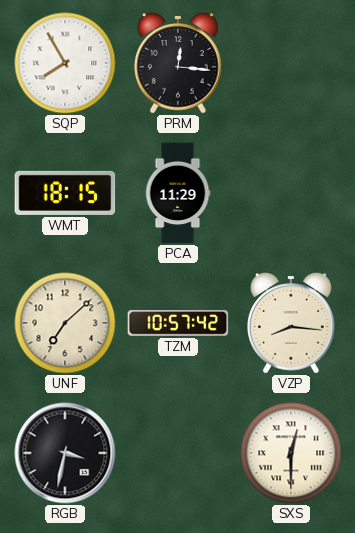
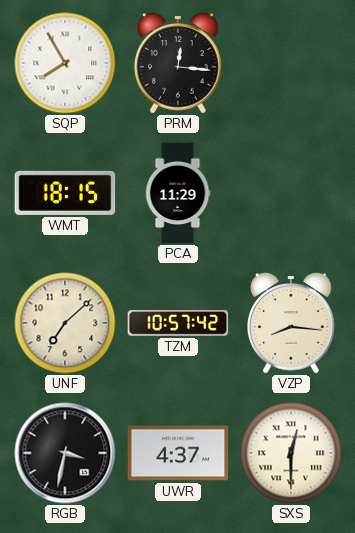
UWR: none -> 4:37
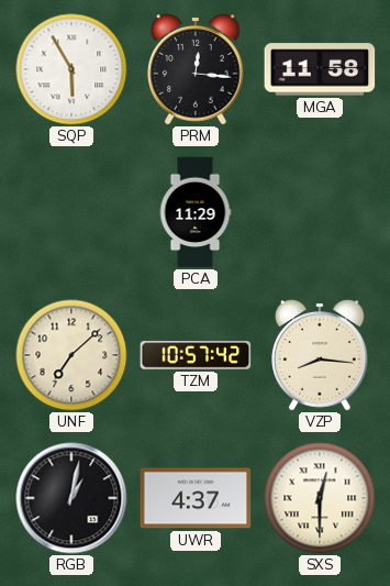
SQP: 7:55 -> 5:55
MGA: none -> 11:58
WMT: 18:15 -> none
RGB: 3:32 -> 1:02
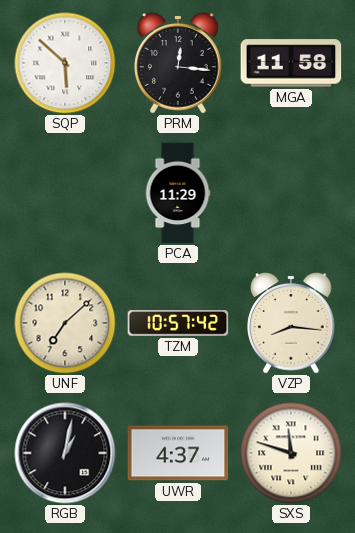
SQP: 5:55 -> 5:52
SXS: 12:30 -> 11:48
